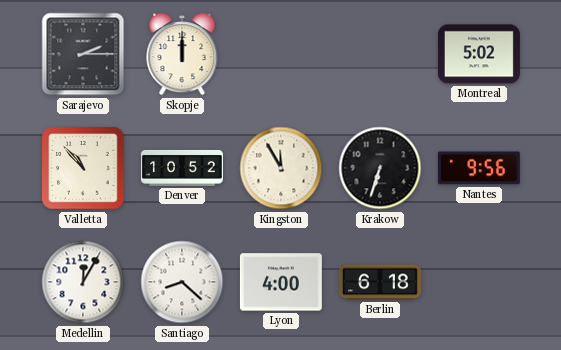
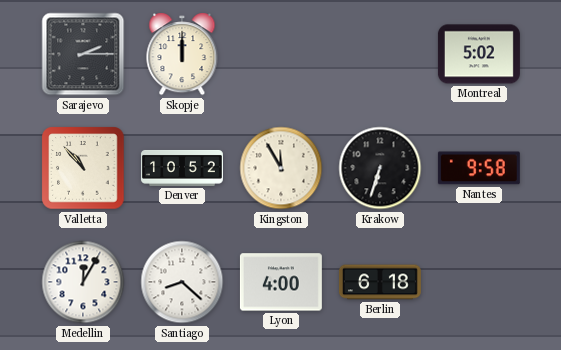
Nantes: 9:56 -> 9:58
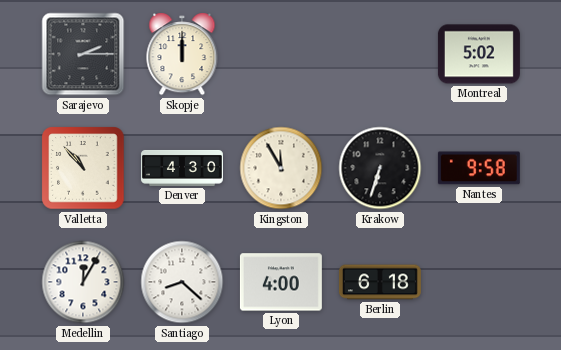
Denver: 10:52 -> 4:30
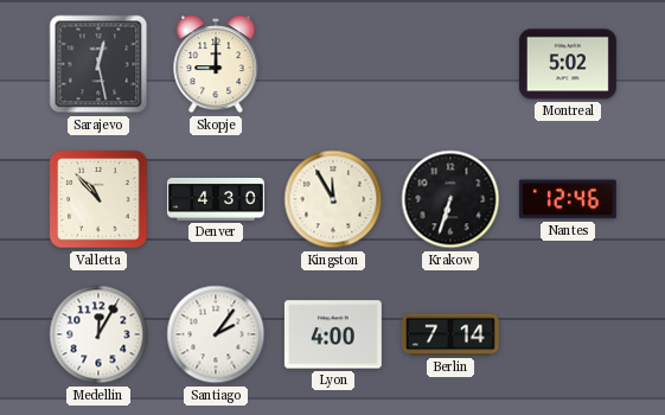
Sarajevo: 2:15 -> 12:28
Skopje: 12:00 -> 9:00
Nantes: 9:58 -> 12:46
Santiago: 8:22 -> 2:06
Berlin: 6:18 -> 7:14
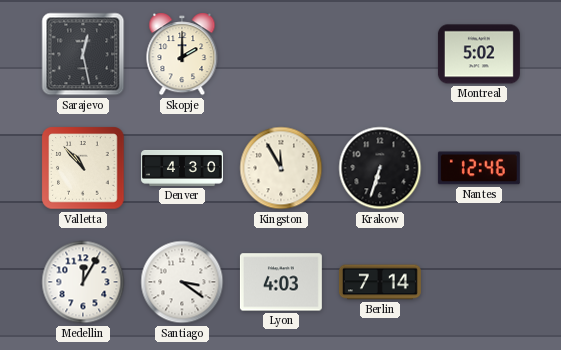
Skopje: 9:00 -> 2:00
Santiago: 2:06 -> 3:21
Lyon: 4:00 -> 4:03
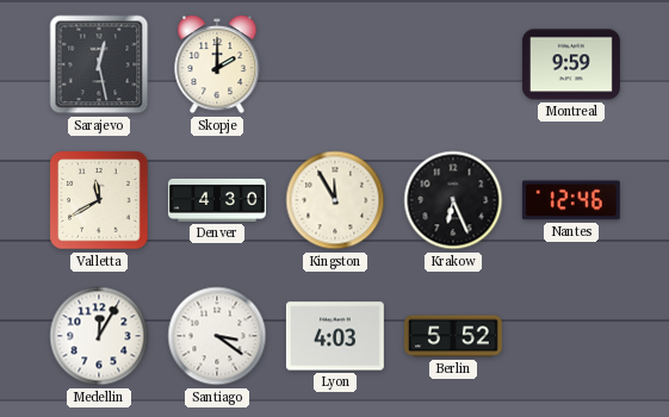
Montreal: 5:02 -> 9:59
Valletta: 10:53 -> 11:40
Krakow: 6:33 -> 6:26
Berlin: 7:14 -> 5:52
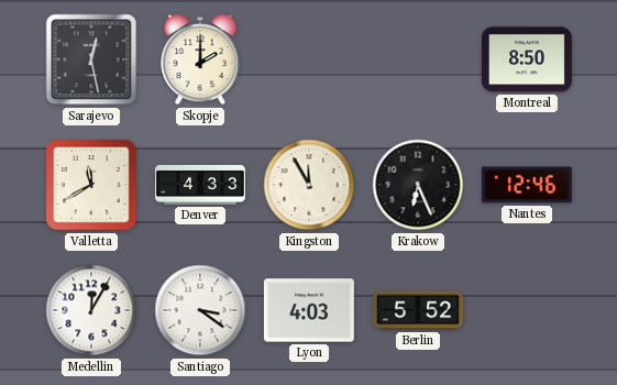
Montreal: 9:59 -> 8:50
Denver: 4:30 -> 4:33
